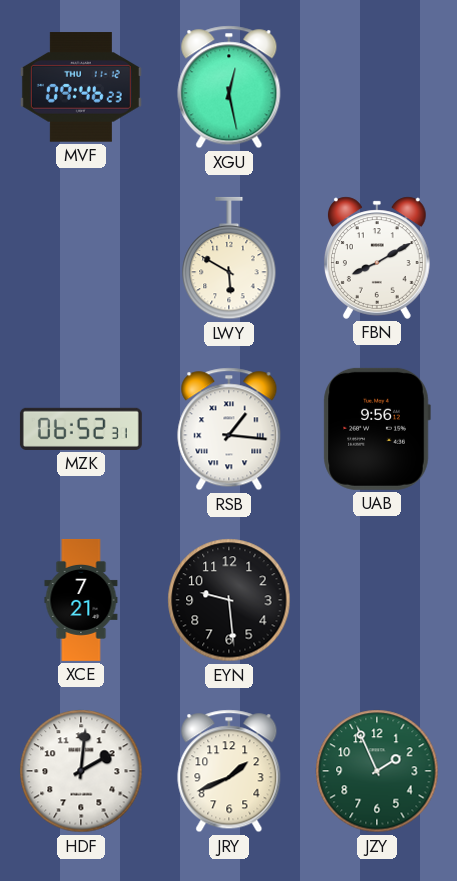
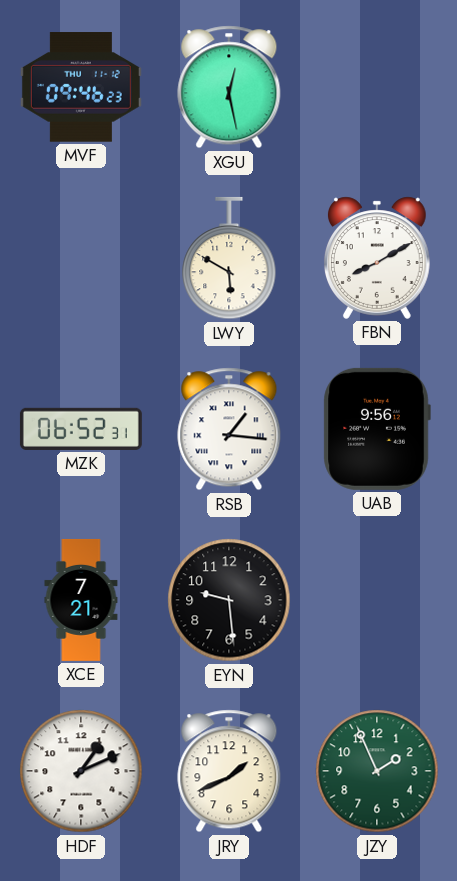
HDF: 2:01 -> 1:11
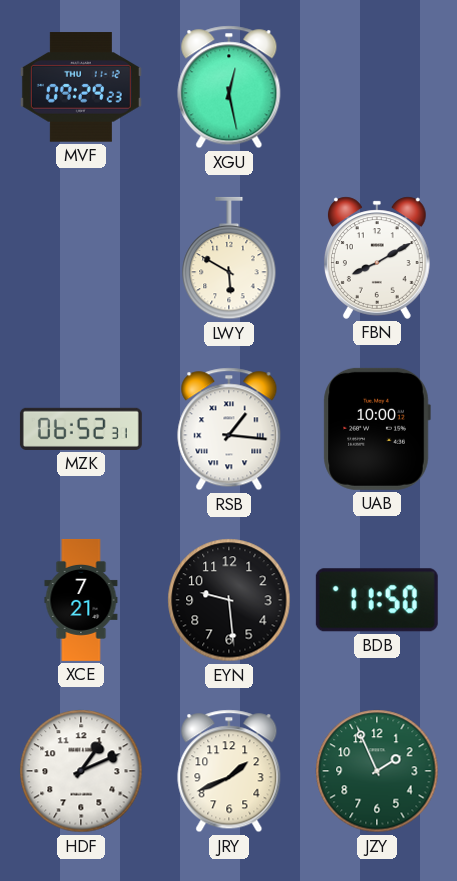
MVF: 09:46 -> 09:29
UAB: 9:56 -> 10:00
BDB: none -> 11:50
